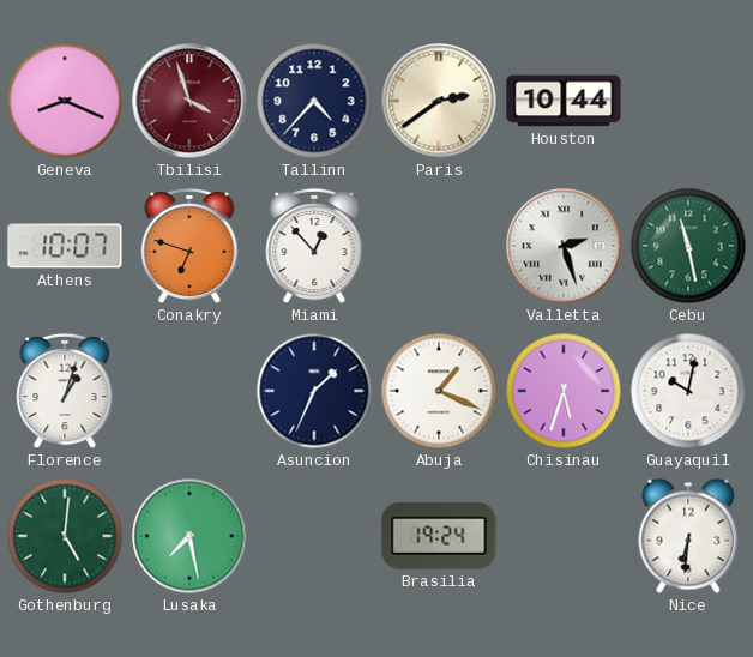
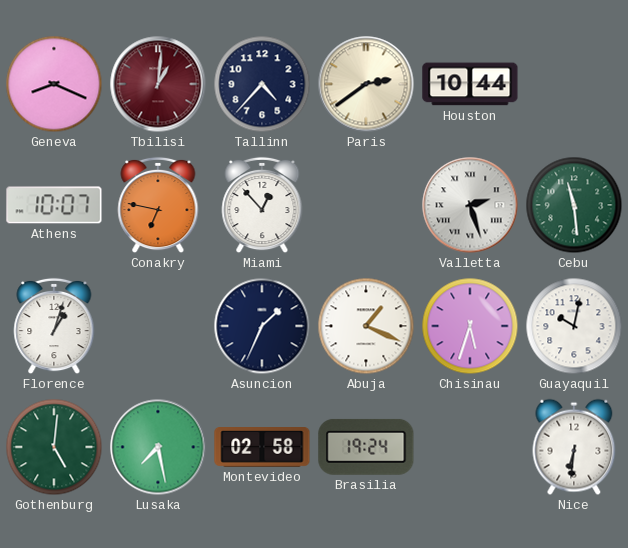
Tbilisi: 3:57 -> 1:01
Conakry: 6:48 -> 6:47
Cebu: 11:28 -> 11:29
Montevideo: none -> 02:58
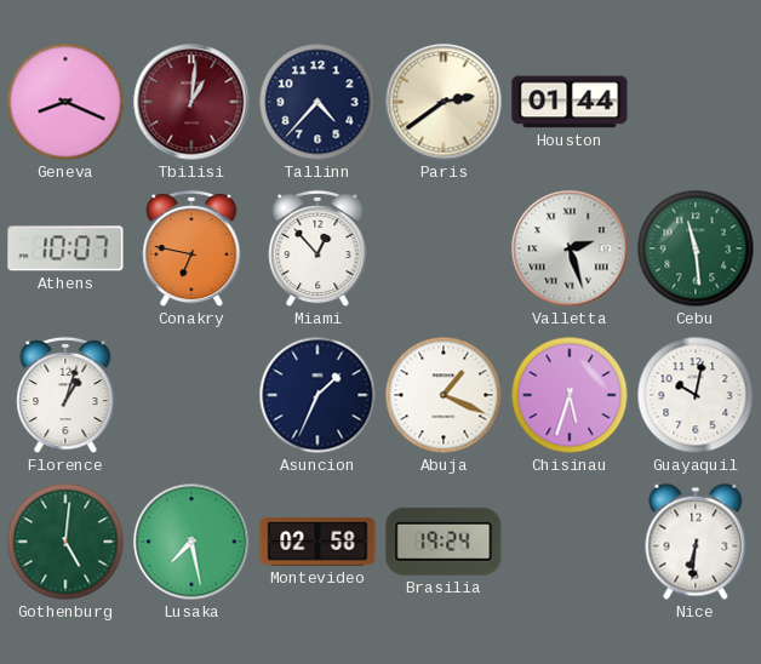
Houston: 10:44 -> 01:44
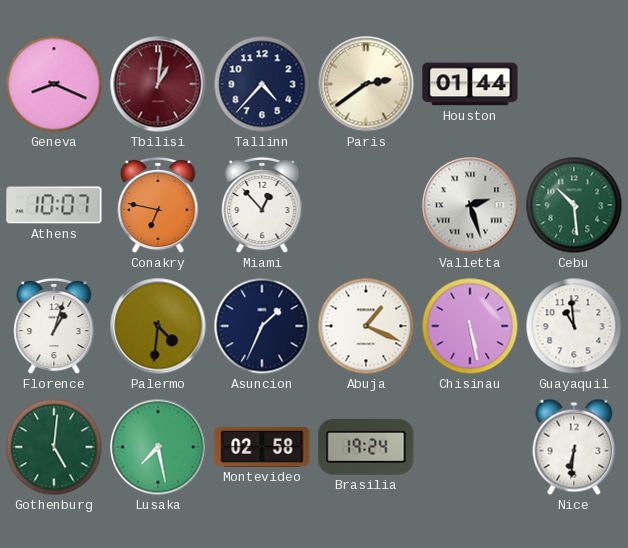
Cebu: 11:29 -> 10:29
Palermo: none -> 4:31
Chisinau: 5:33 -> 5:28
Guayaquil: 10:02 -> 10:59
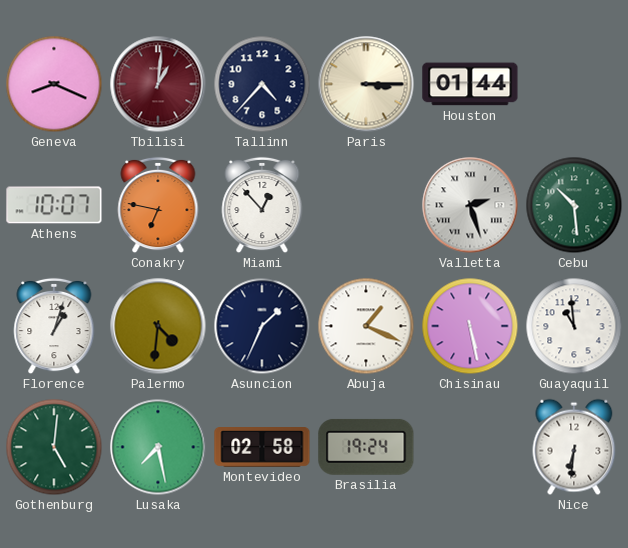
Paris: 2:39 -> 3:15
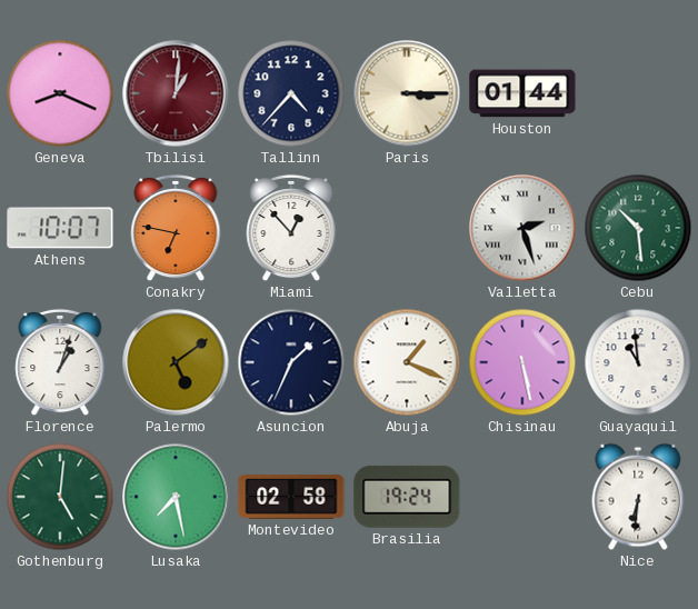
Palermo: 4:31 -> 5:09
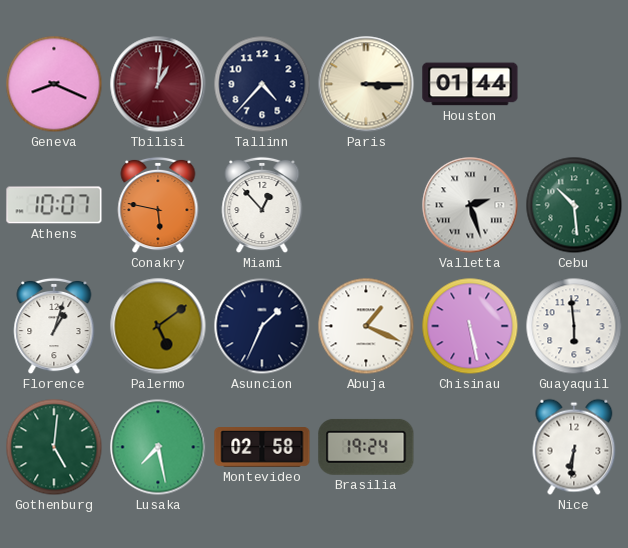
Conakry: 6:47 -> 5:47
Guayaquil: 10:59 -> 5:59
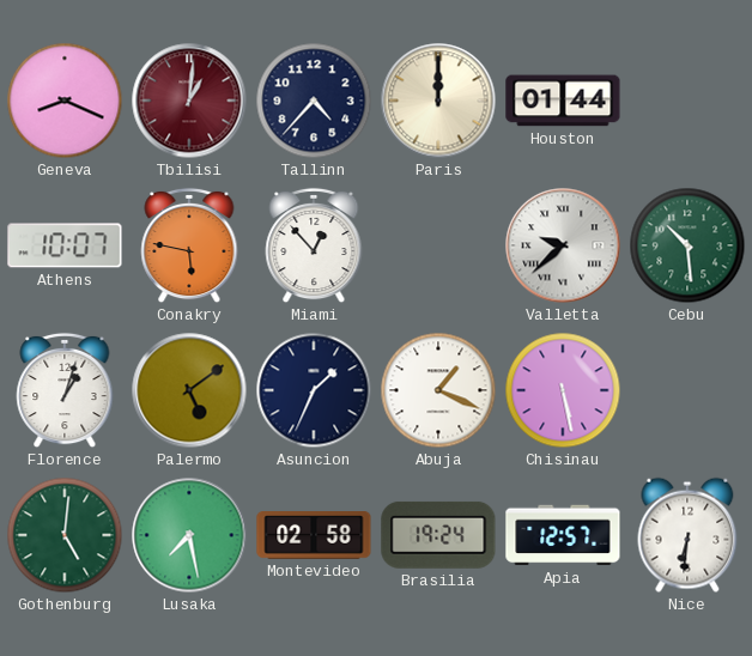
Paris: 3:15 -> 12:00
Valletta: 2:27 -> 9:38
Guayaquil: 5:59 -> none
Apia: none -> 12:57
